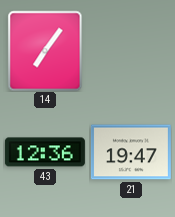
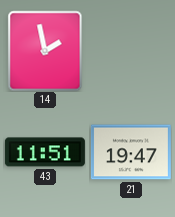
14: 7:06 -> 1:58
43: 12:36 -> 11:51
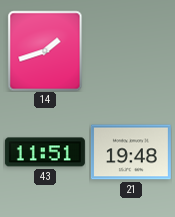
14: 1:58 -> 1:42
21: 19:47 -> 19:48
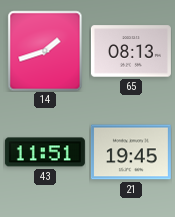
65: none -> 08:13
21: 19:48 -> 19:45
